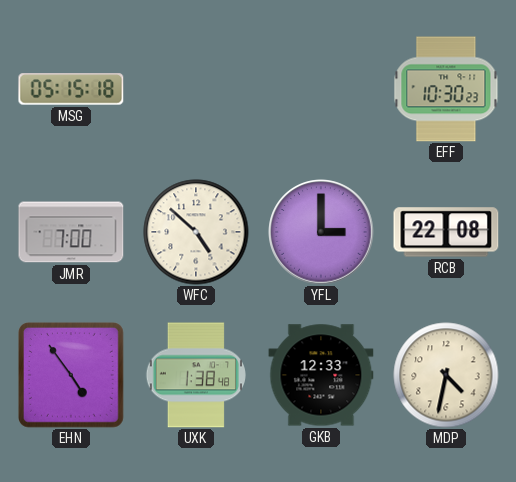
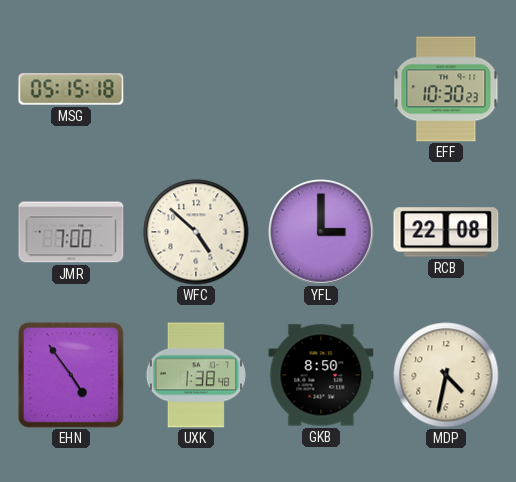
GKB: 12:33 -> 8:50
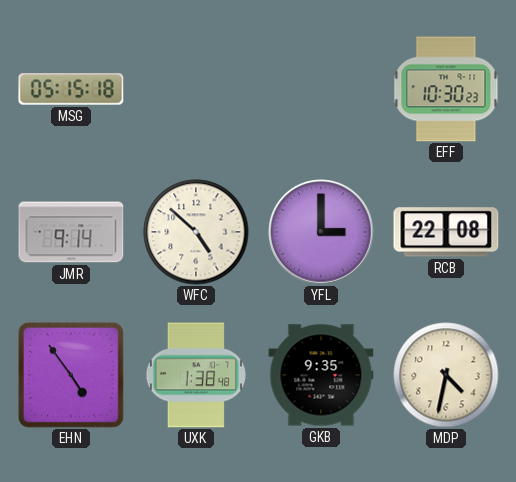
JMR: 7:00 -> 9:14
GKB: 8:50 -> 9:35
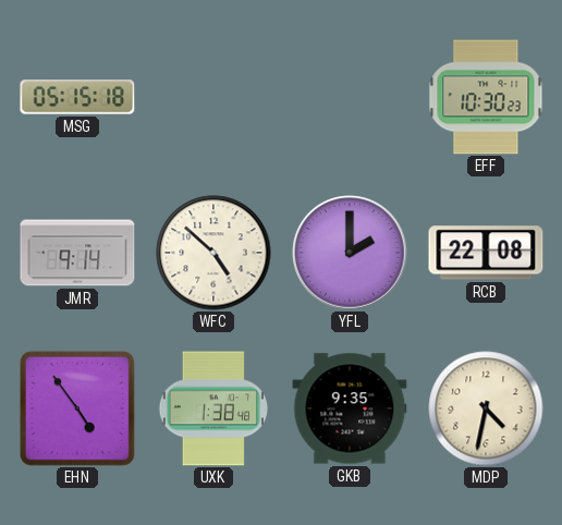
YFL: 3:00 -> 2:00
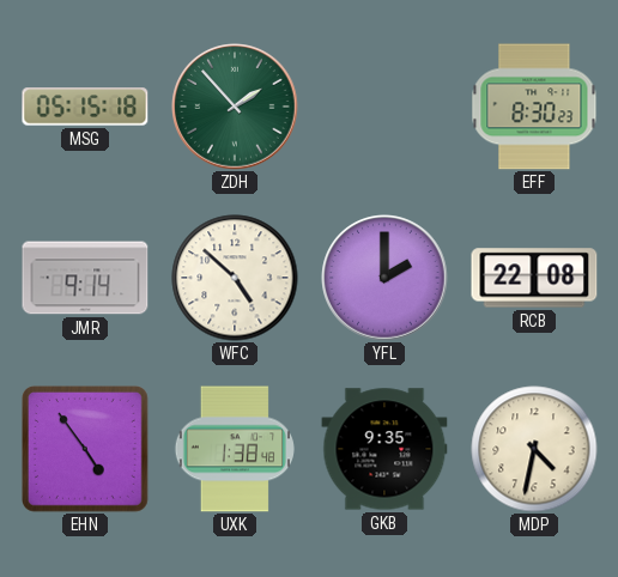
ZDH: none -> 1:53
EFF: 10:30 -> 8:30
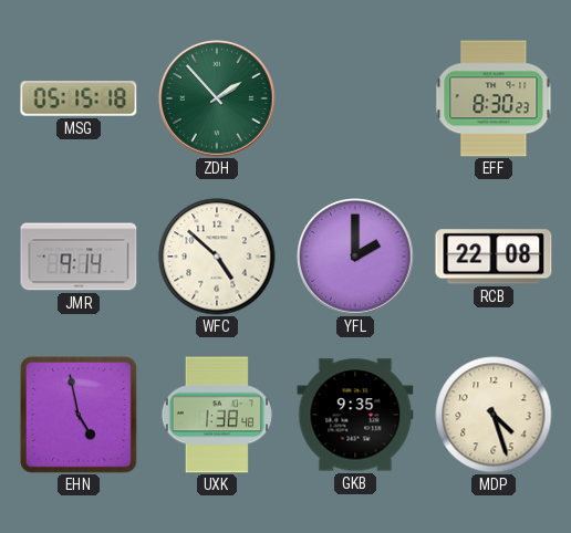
EHN: 4:54 -> 4:58
MDP: 4:32 -> 4:27
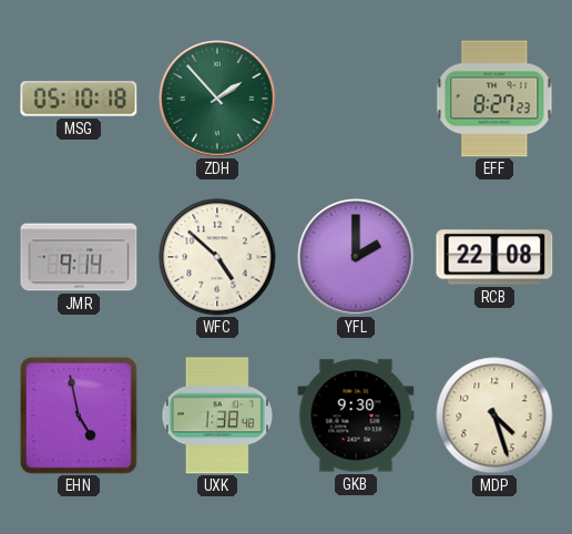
MSG: 05:15 -> 05:10
EFF: 8:30 -> 8:27
GKB: 9:35 -> 9:30
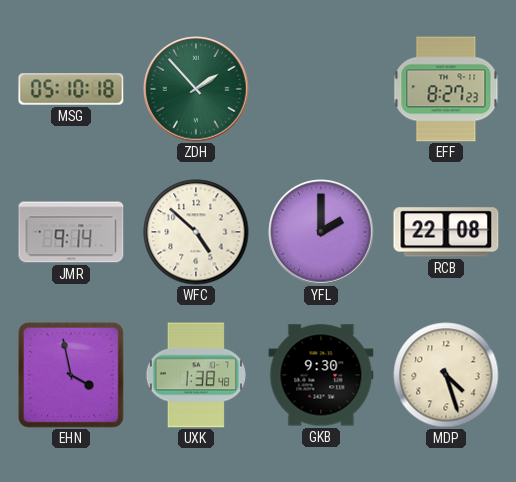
EHN: 4:58 -> 3:58
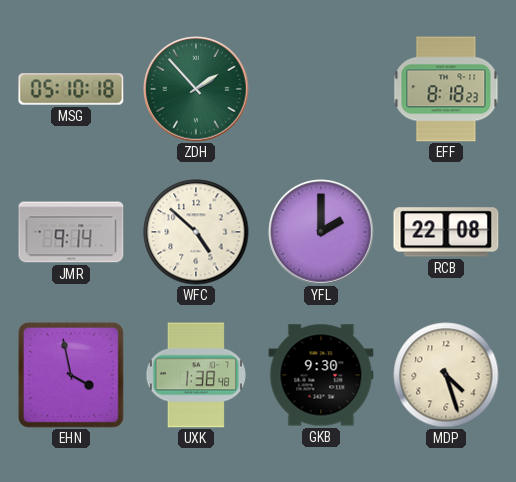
EFF: 8:27 -> 8:18
